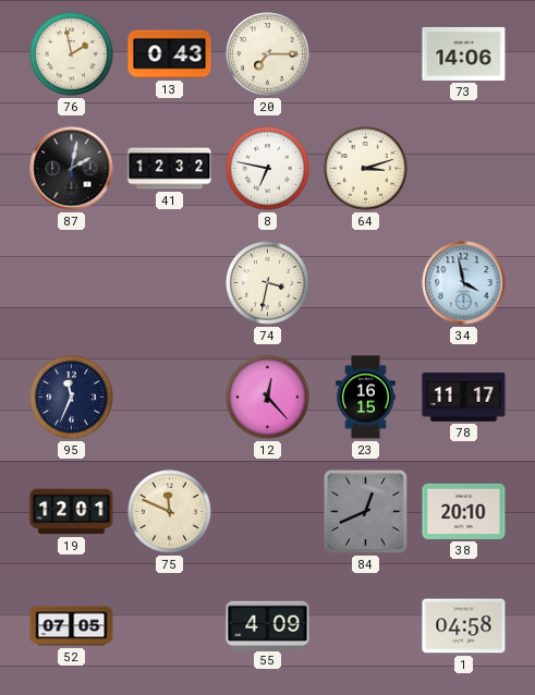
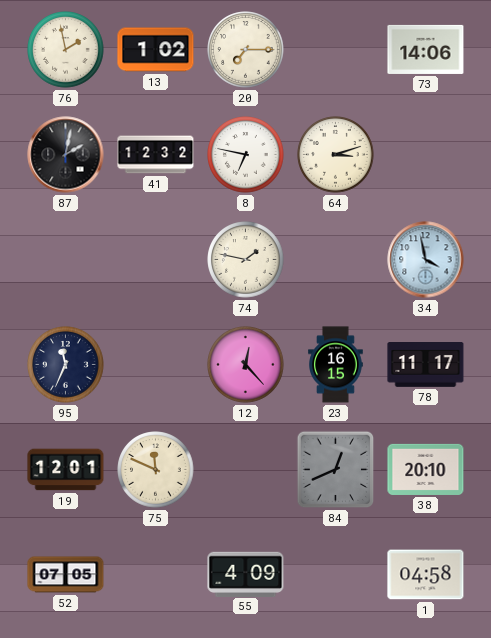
13: 0:43 -> 1:02
74: 3:32 -> 1:47
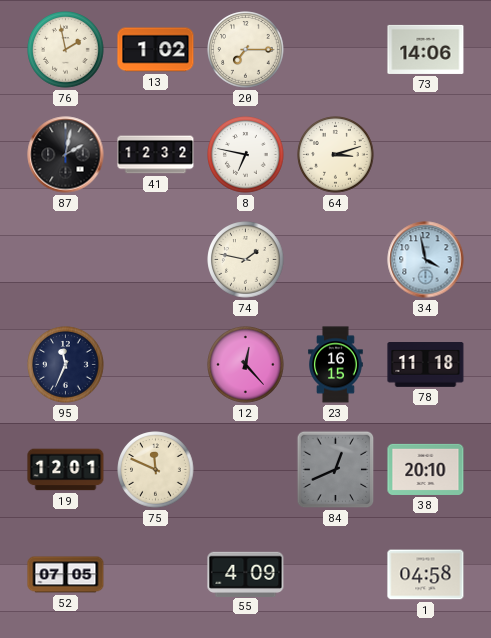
78: 11:17 -> 11:18
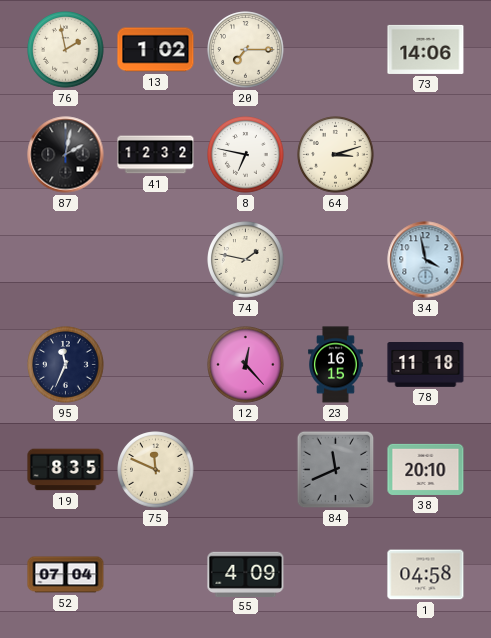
19: 12:01 -> 8:35
84: 12:41 -> 11:41
52: 07:05 -> 07:04
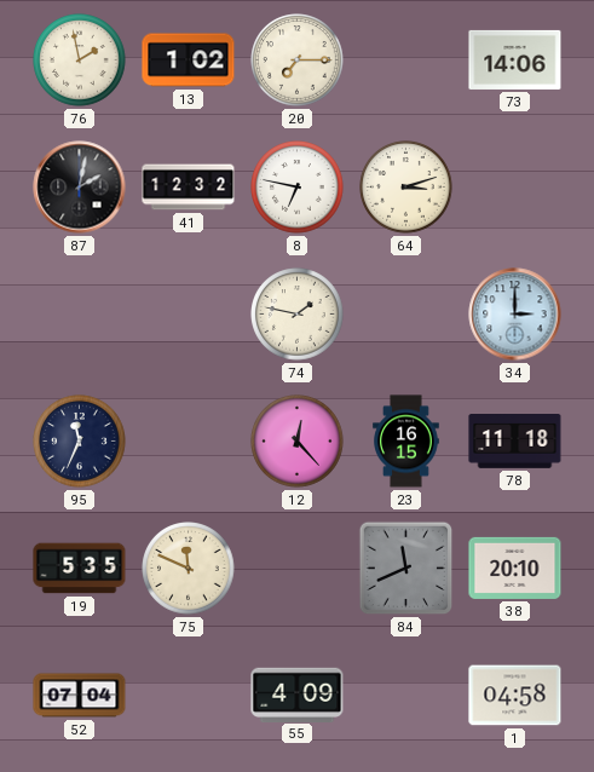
34: 3:58 -> 3:00
19: 8:35 -> 5:35
